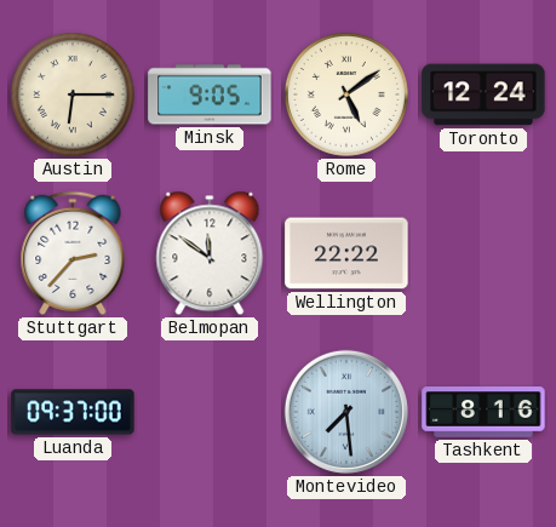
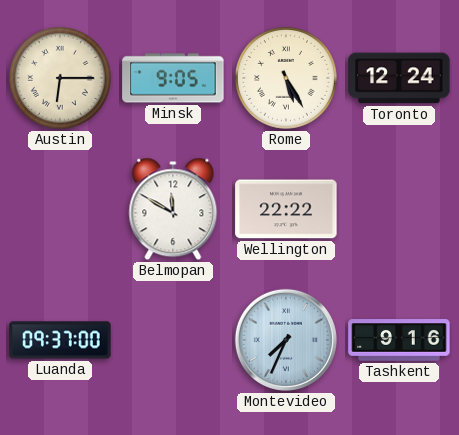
Rome: 5:09 -> 5:25
Stuttgart: 2:37 -> none
Belmopan: 11:51 -> 11:50
Montevideo: 7:29 -> 7:34
Tashkent: 8:16 -> 9:16
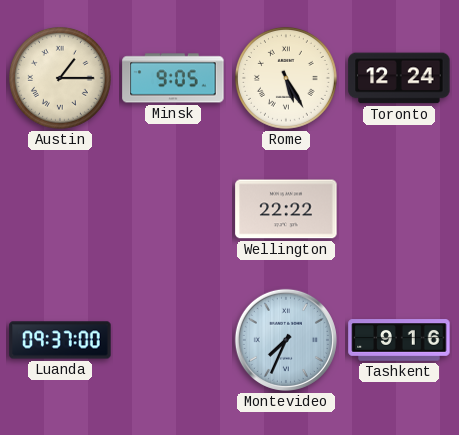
Austin: 6:15 -> 1:15
Belmopan: 11:50 -> none
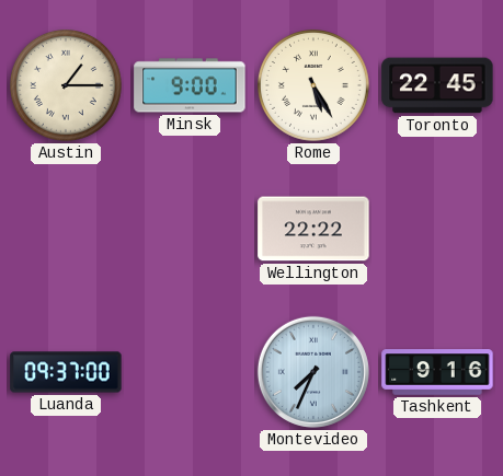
Minsk: 9:05 -> 9:00
Toronto: 12:24 -> 22:45
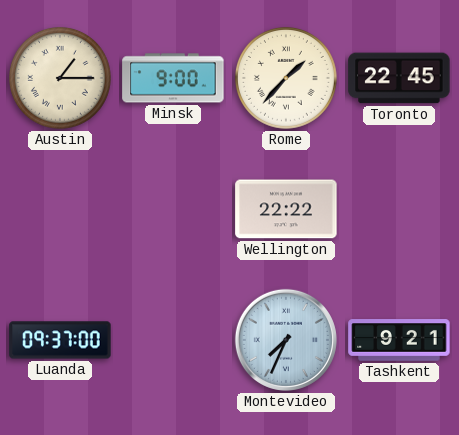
Rome: 5:25 -> 1:37
Tashkent: 9:16 -> 9:21
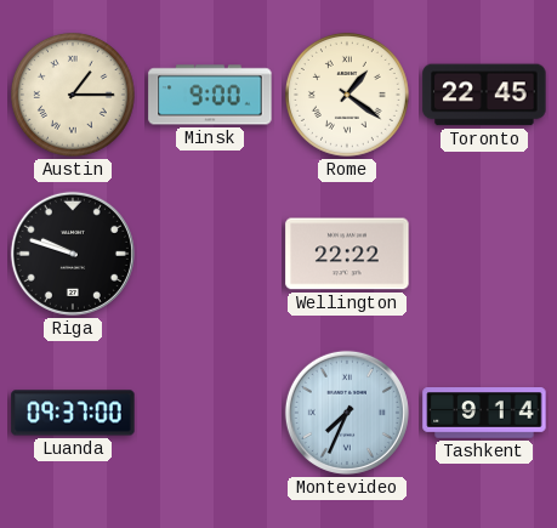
Rome: 1:37 -> 1:21
Riga: none -> 9:48
Tashkent: 9:21 -> 9:14
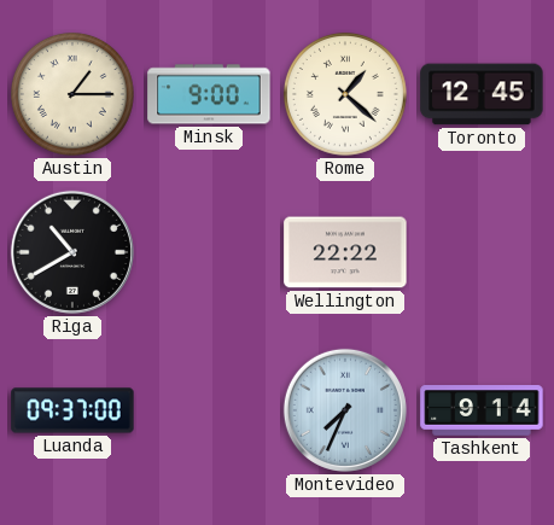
Rome: 1:21 -> 1:22
Toronto: 22:45 -> 12:45
Riga: 9:48 -> 10:40
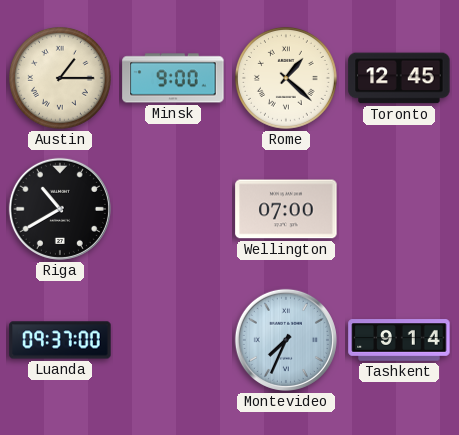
Wellington: 22:22 -> 07:00
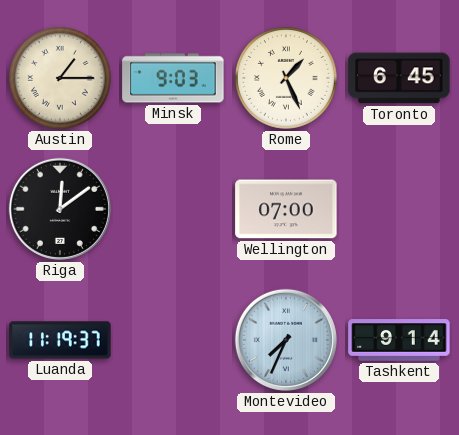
Minsk: 9:00 -> 9:03
Rome: 1:22 -> 1:26
Toronto: 12:45 -> 6:45
Riga: 10:40 -> 12:09
Luanda: 09:37 -> 11:19
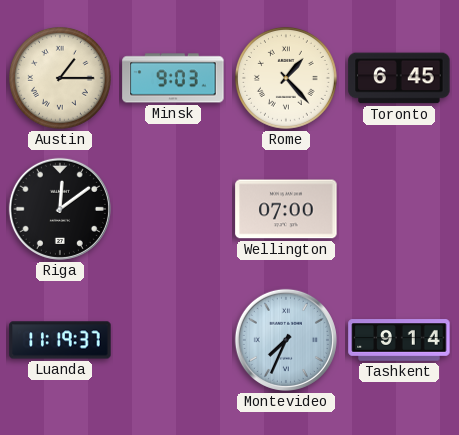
Rome: 1:26 -> 1:23
